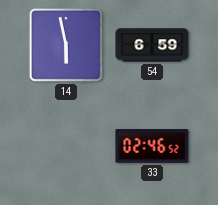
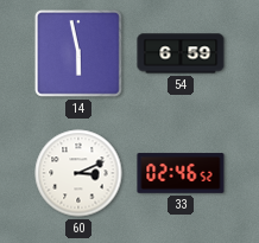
60: none -> 3:11
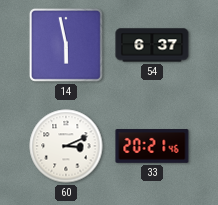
54: 6:59 -> 6:37
33: 02:46 -> 20:21
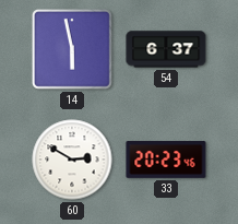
60: 3:11 -> 2:50
33: 20:21 -> 20:23
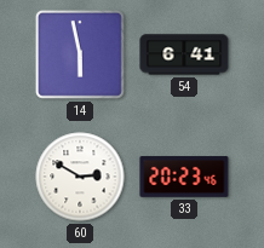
54: 6:37 -> 6:41
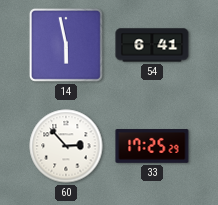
60: 2:50 -> 2:53
33: 20:23 -> 17:25
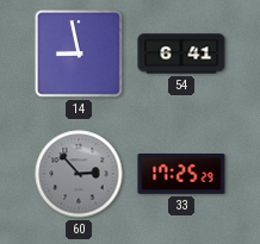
14: 5:58 -> 8:58
60 dial: white -> grey
